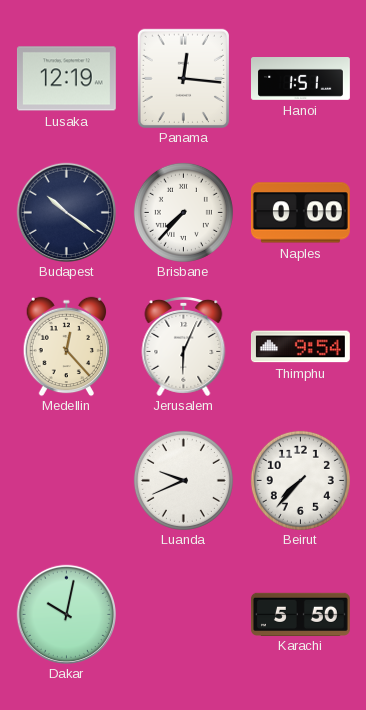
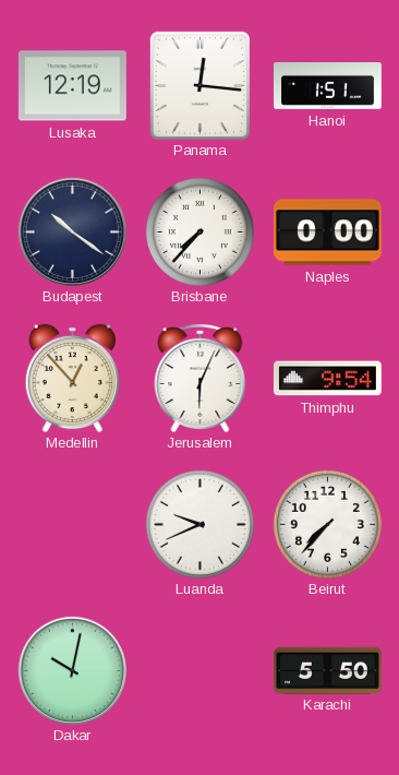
Medellin: 12:23 -> 12:53
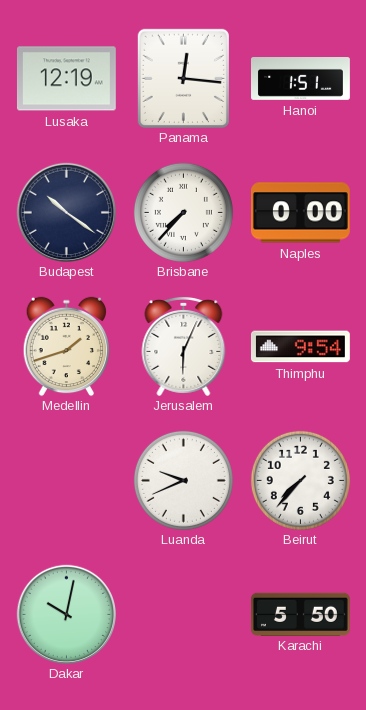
Medellin: 12:53 -> 1:42
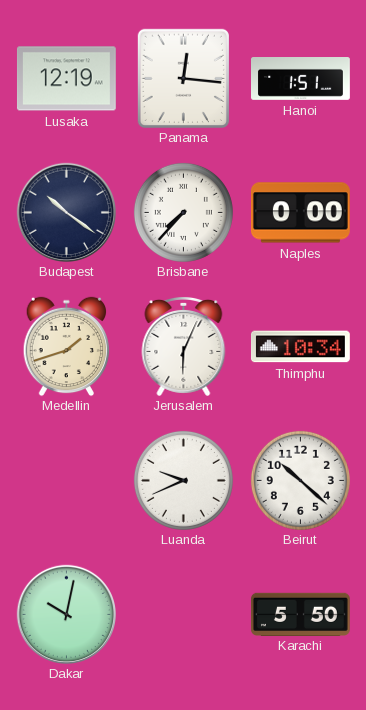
Thimphu: 9:54 -> 10:34
Beirut: 7:37 -> 10:22
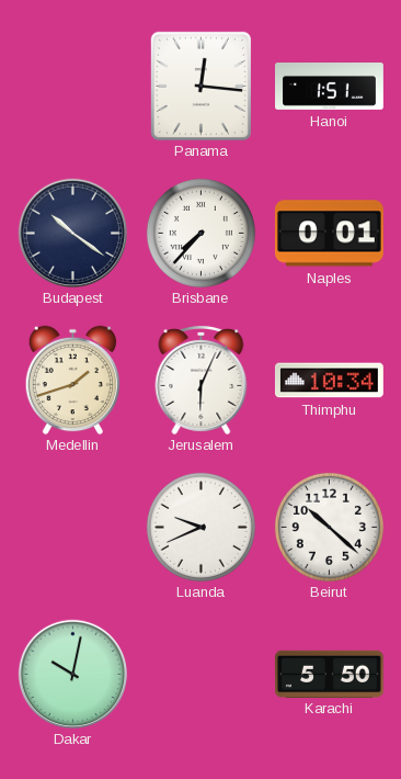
Lusaka: 12:19 -> none
Naples: 0:00 -> 0:01
